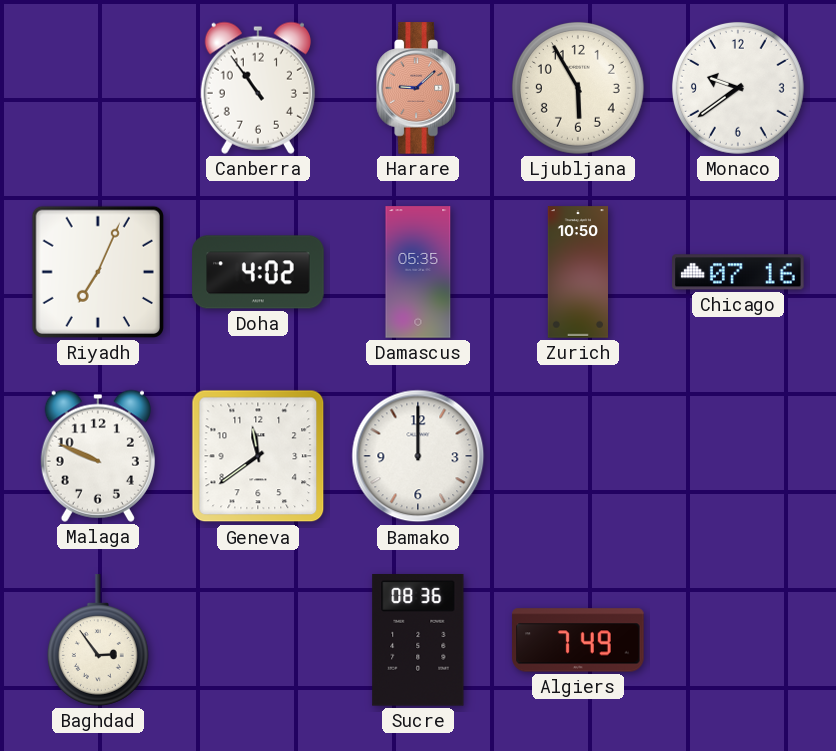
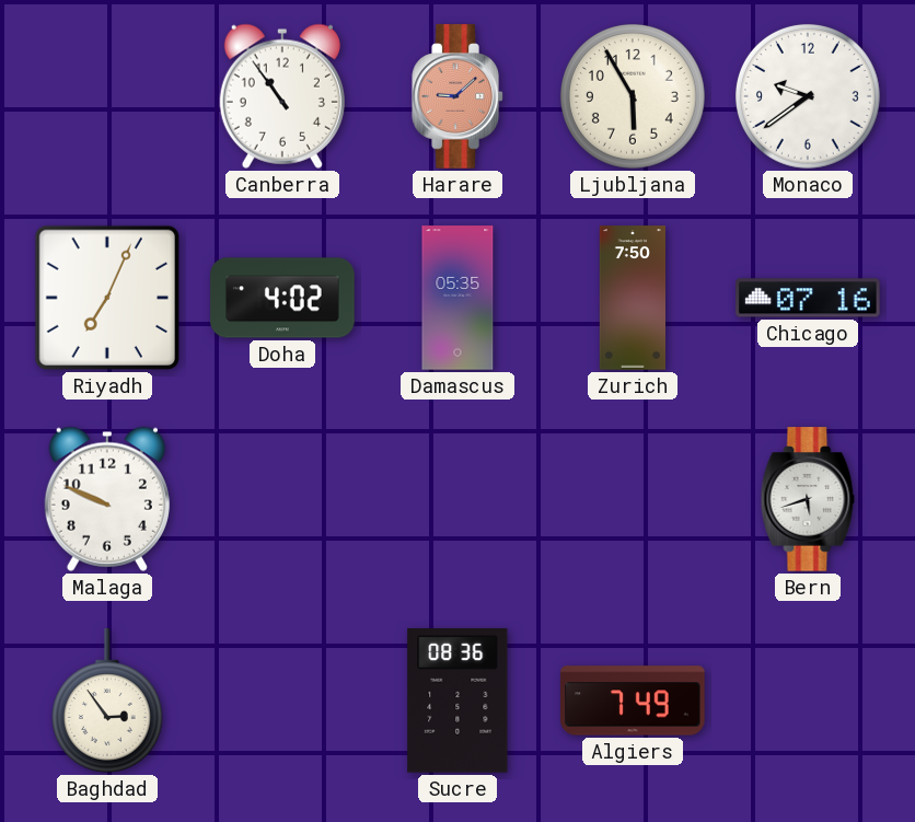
Zurich: 10:50 -> 7:50
Geneva: 11:39 -> none
Bamako: 12:00 -> none
Bern: none -> 5:42
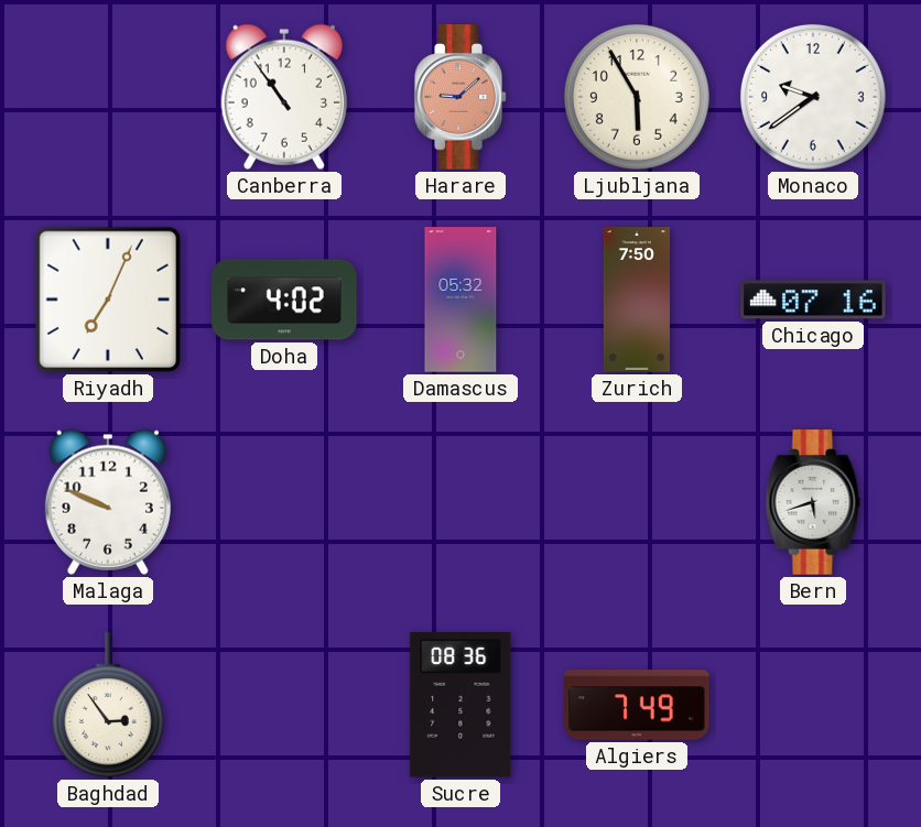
Damascus: 05:35 -> 05:32
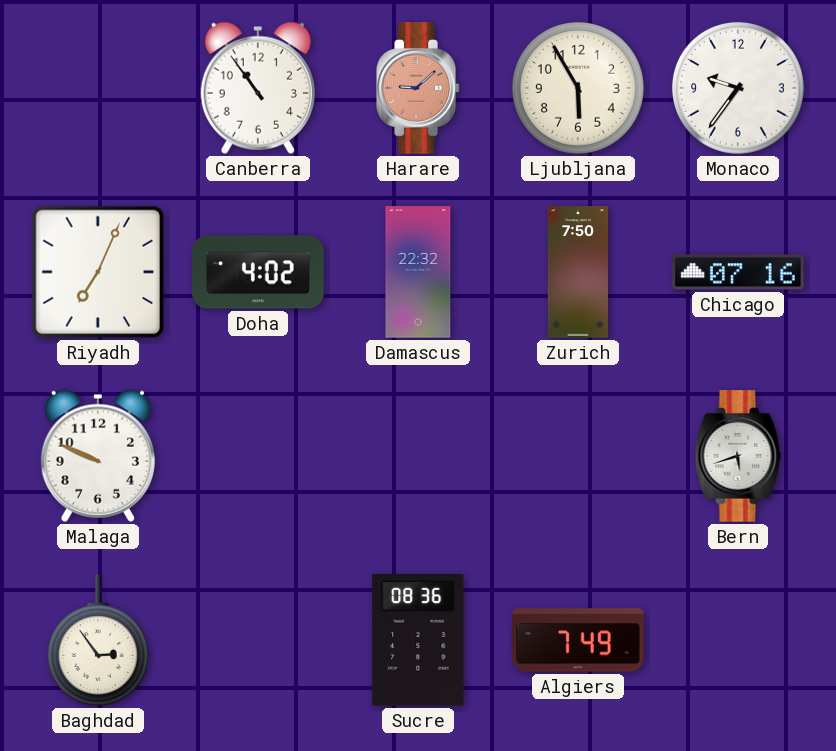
Monaco: 9:39 -> 9:36
Damascus: 05:32 -> 22:32
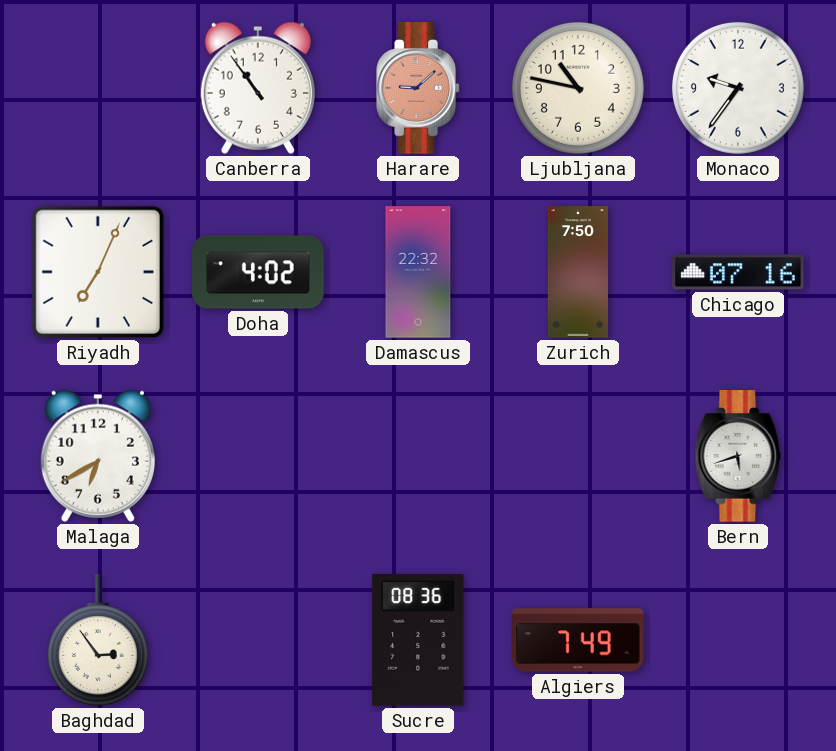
Ljubljana: 5:55 -> 10:47
Malaga: 9:49 -> 6:40
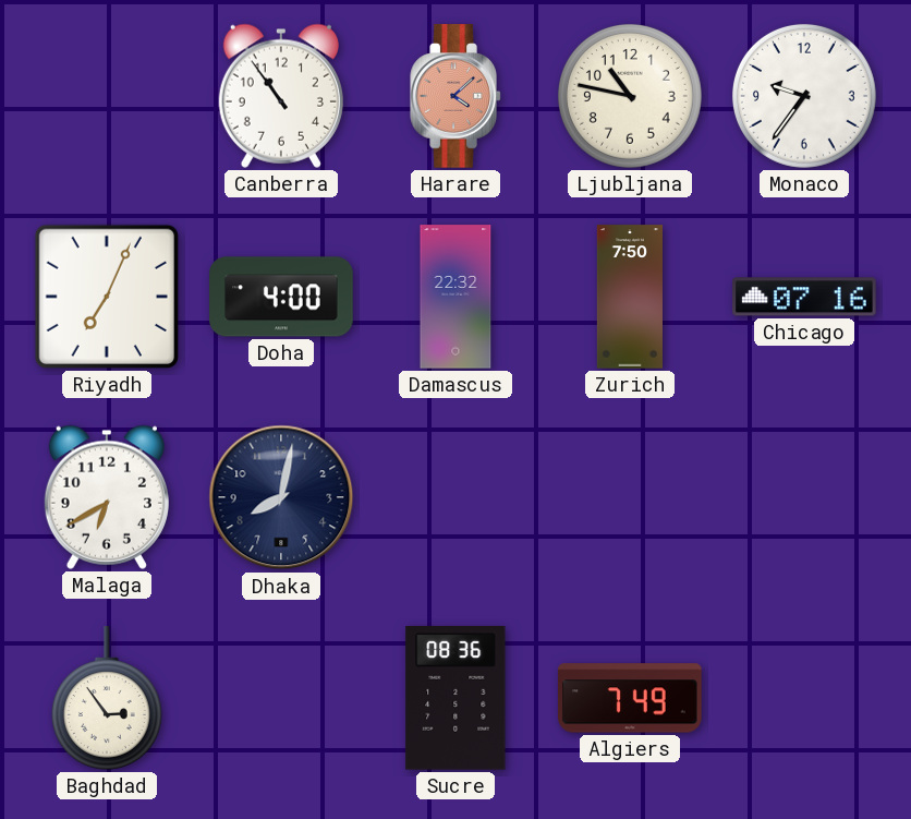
Harare: 9:08 -> 4:08
Doha: 4:02 -> 4:00
Dhaka: none -> 8:02
Bern: 5:42 -> none
